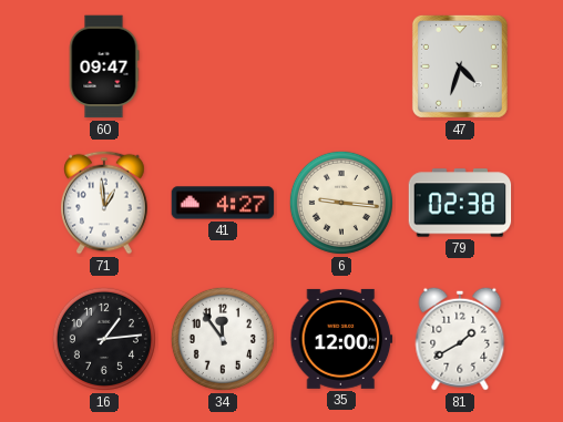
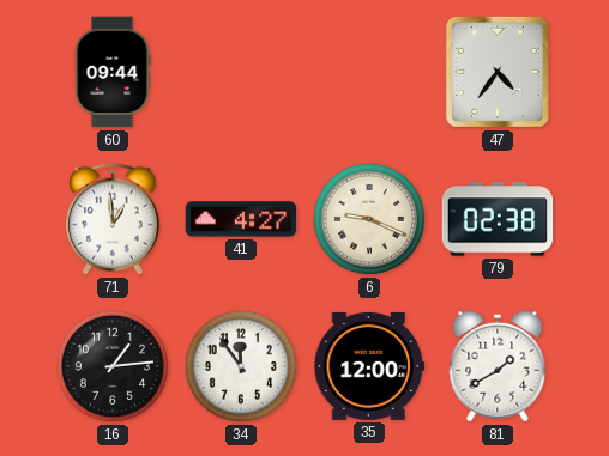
60: 09:47 -> 09:44
47: 4:33 -> 4:36
6: 9:16 -> 9:19
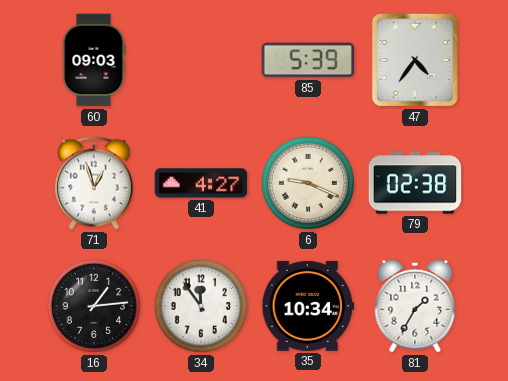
60: 09:44 -> 09:03
85: none -> 5:39
71: 12:59 -> 12:57
35: 12:00 -> 10:34
81: 1:40 -> 1:35
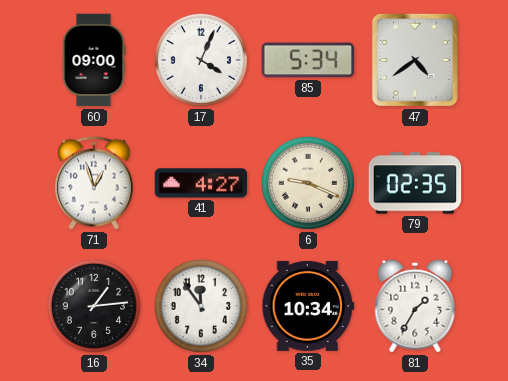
60: 09:03 -> 09:00
17: none -> 4:04
85: 5:39 -> 5:34
47: 4:36 -> 4:39
79: 02:38 -> 02:35
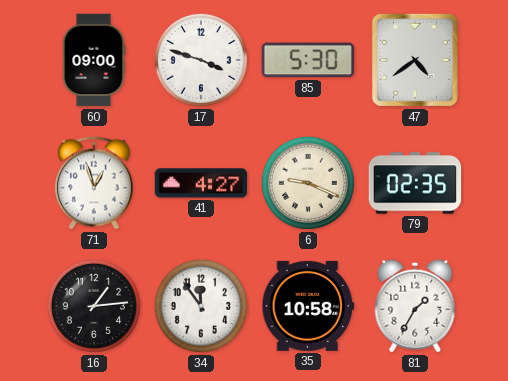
17: 4:04 -> 3:48
85: 5:34 -> 5:30
35: 10:34 -> 10:58
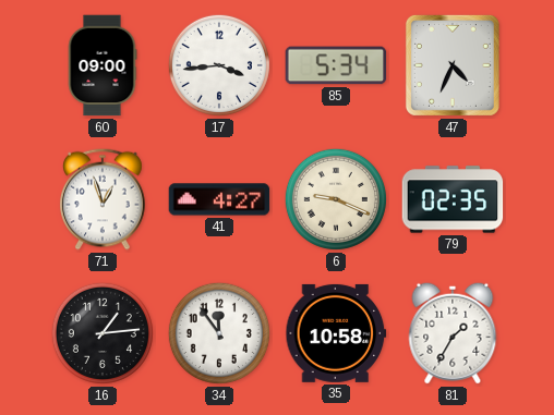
17: 3:48 -> 3:44
85: 5:30 -> 5:34
47: 4:39 -> 4:34
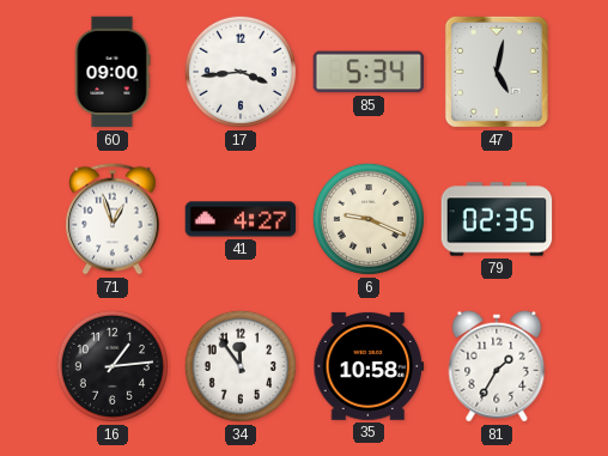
47: 4:34 -> 5:02
